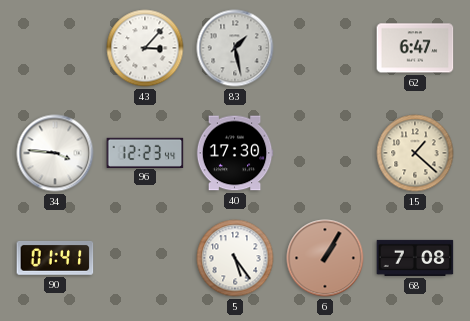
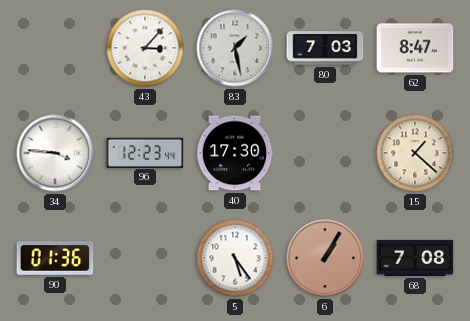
80: none -> 7:03
62: 6:47 -> 8:47
90: 01:41 -> 01:36
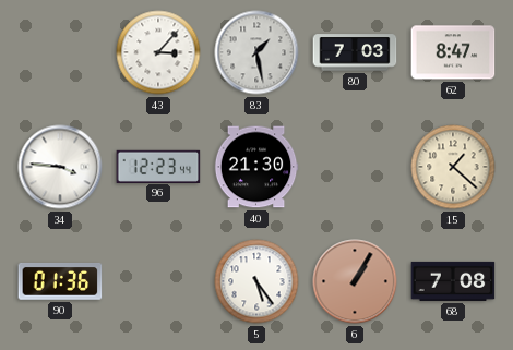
40: 17:30 -> 21:30
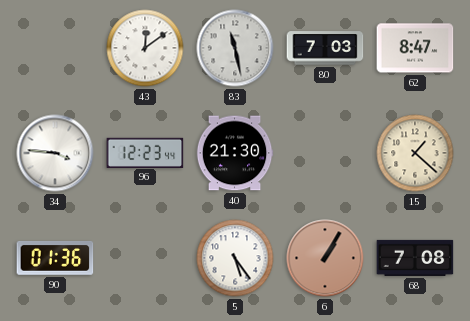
43: 3:07 -> 12:09
83: 1:28 -> 11:28
